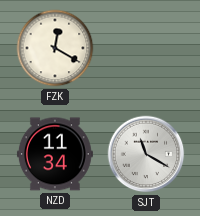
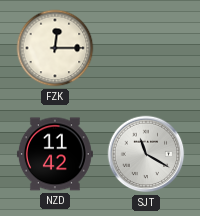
FZK: 12:20 -> 12:15
NZD: 11:34 -> 11:42
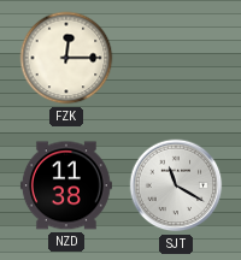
NZD: 11:42 -> 11:38
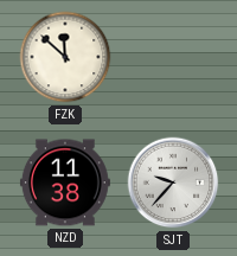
FZK: 12:15 -> 11:52
SJT: 11:20 -> 9:37
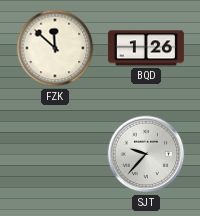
BQD: none -> 1:26
NZD: 11:38 -> none
